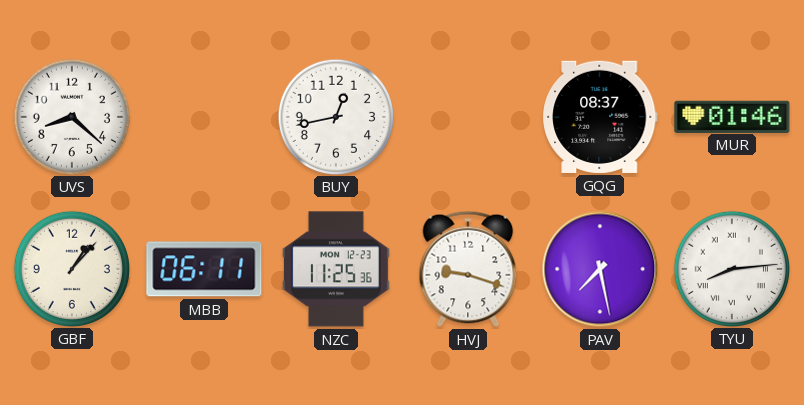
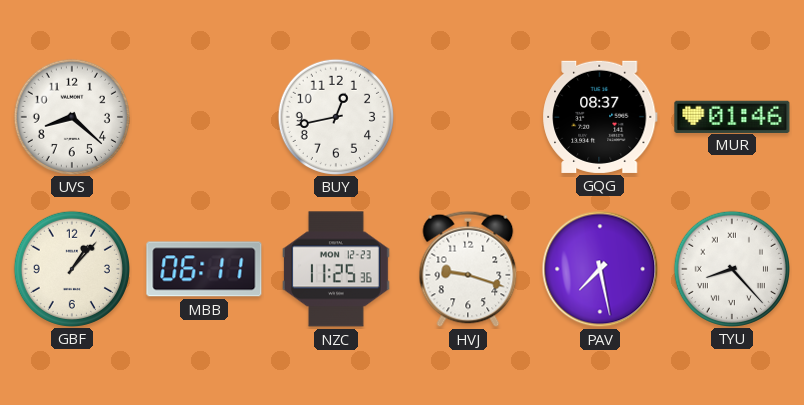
TYU: 8:14 -> 8:23
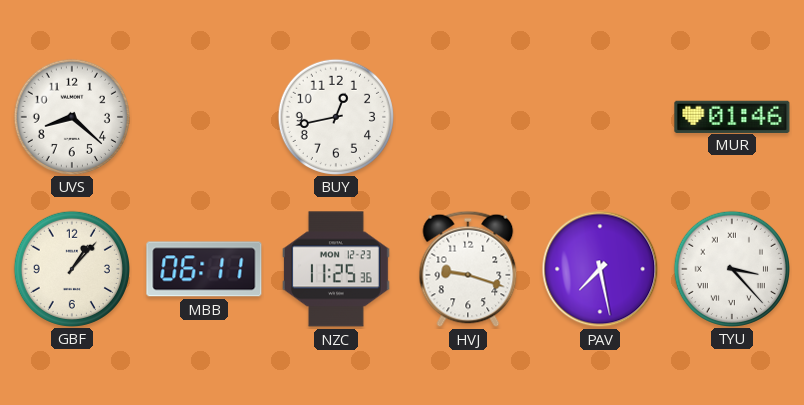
GQG: 08:37 -> none
TYU: 8:23 -> 3:23
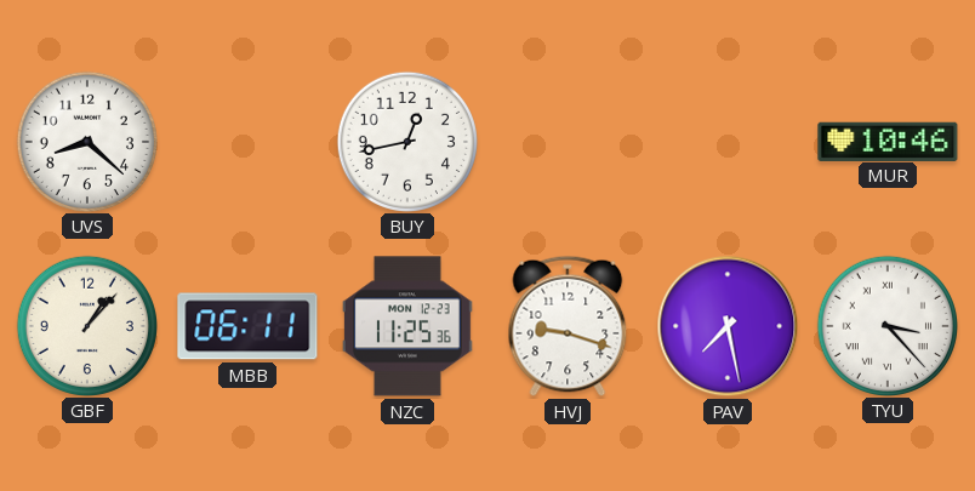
MUR: 01:46 -> 10:46
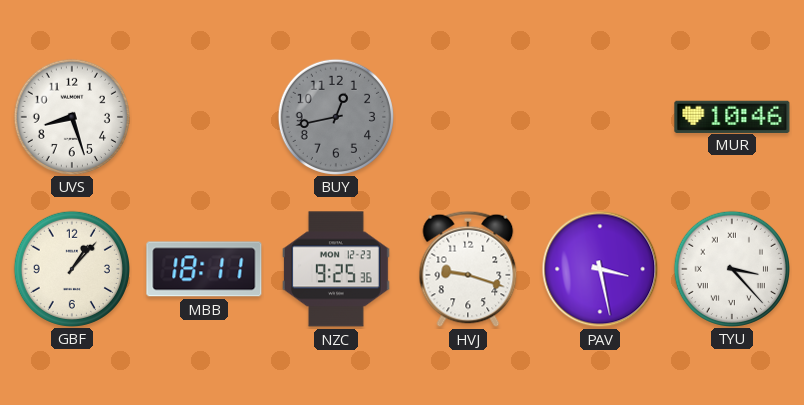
UVS: 8:22 -> 8:27
BUY dial: white -> grey
MBB: 06:11 -> 18:11
NZC: 11:25 -> 9:25
PAV: 7:28 -> 3:28
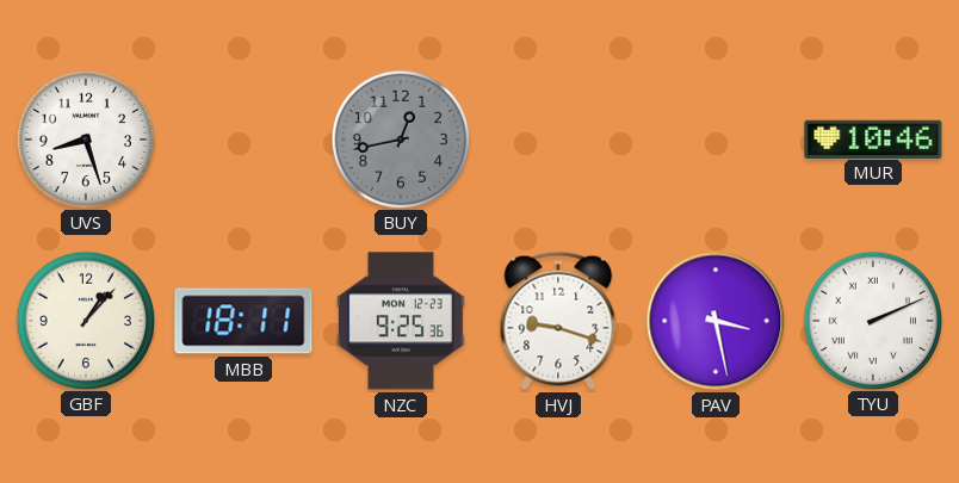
TYU: 3:23 -> 2:11
